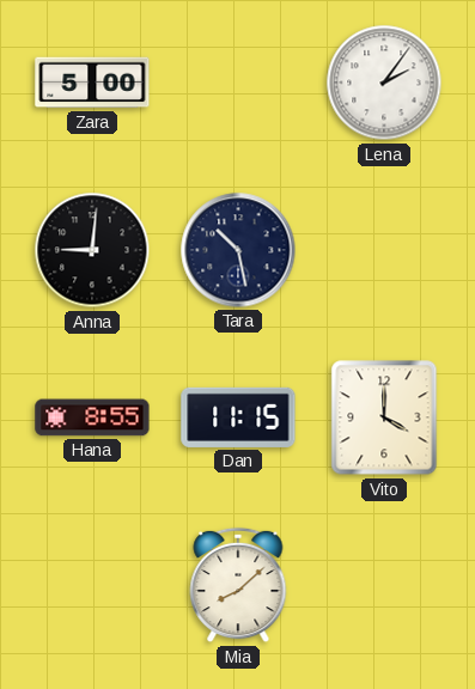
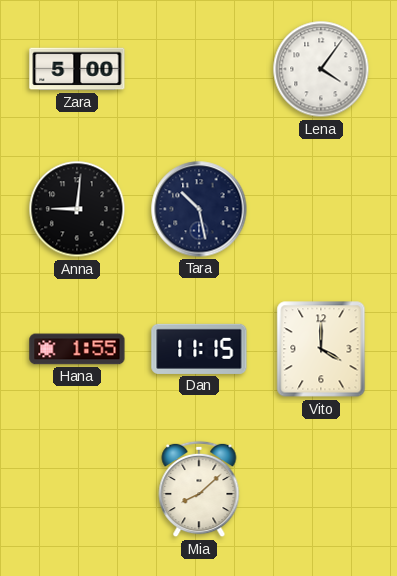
Lena: 2:06 -> 4:06
Hana: 8:55 -> 1:55
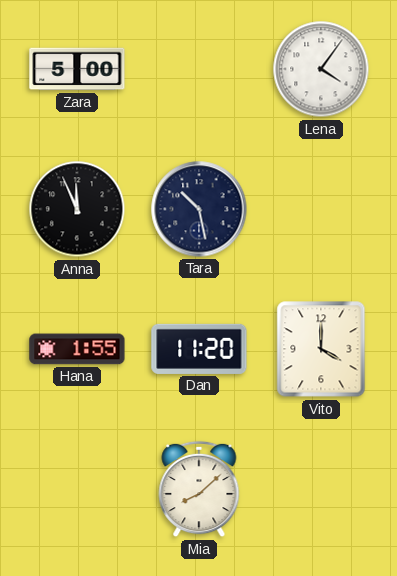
Anna: 9:01 -> 11:56
Dan: 11:15 -> 11:20
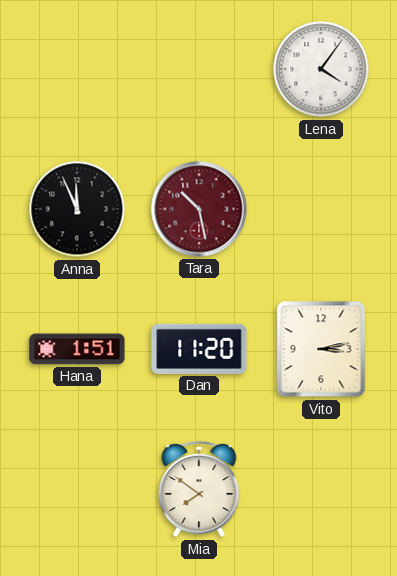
Zara: 5:00 -> none
Tara dial: navy -> burgundy
Hana: 1:55 -> 1:51
Vito: 4:00 -> 3:13
Mia: 8:08 -> 7:51
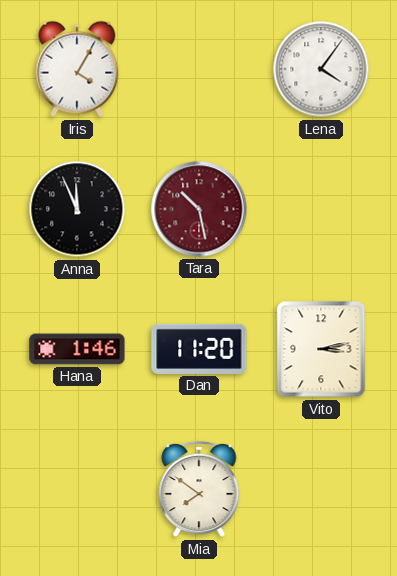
Iris: none -> 4:05
Hana: 1:51 -> 1:46
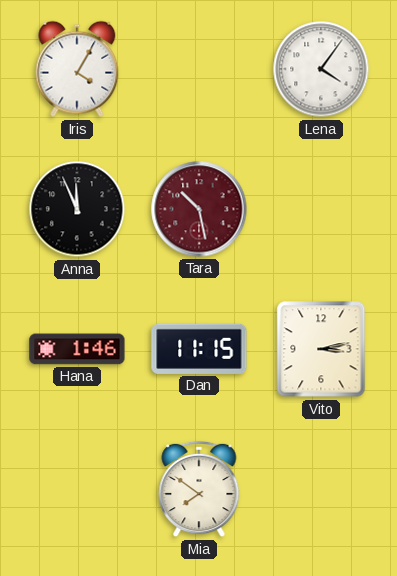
Dan: 11:20 -> 11:15
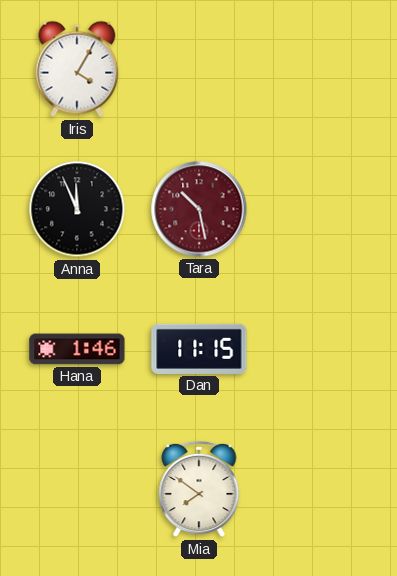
Lena: 4:06 -> none
Vito: 3:13 -> none
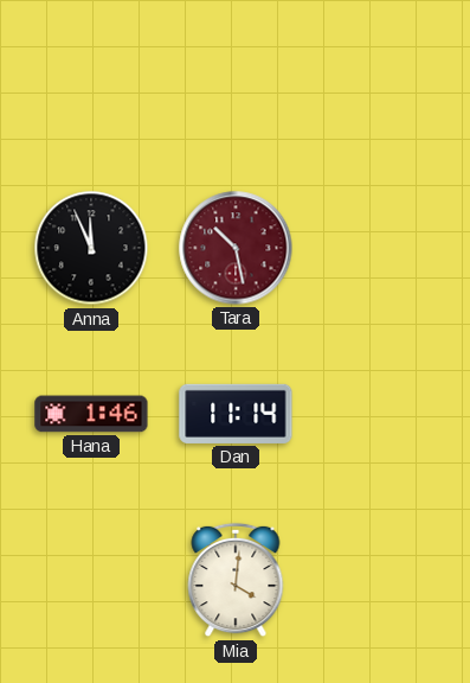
Iris: 4:05 -> none
Dan: 11:15 -> 11:14
Mia: 7:51 -> 4:01
